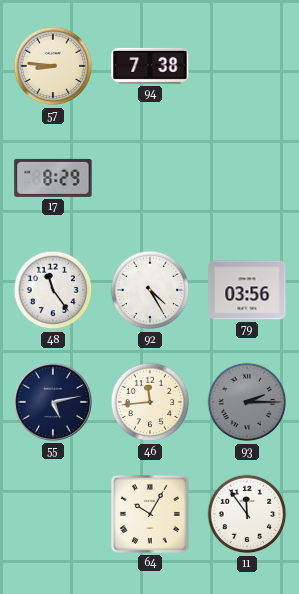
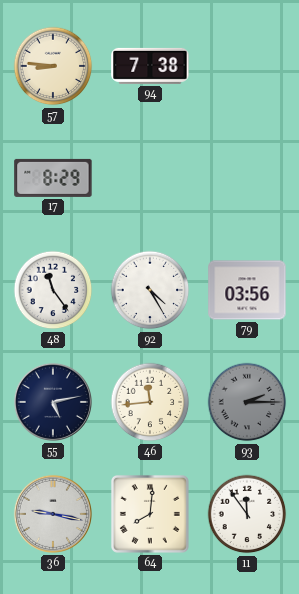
36: none -> 9:17
64: 10:05 -> 8:01
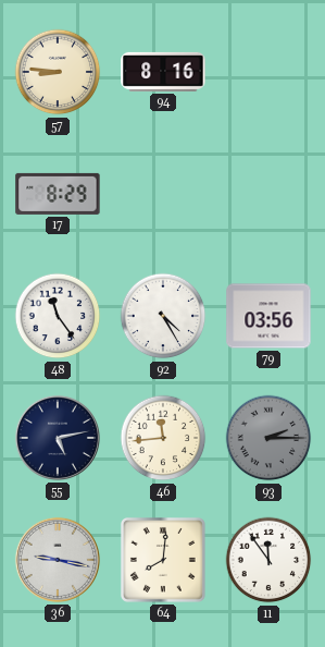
94: 7:38 -> 8:16
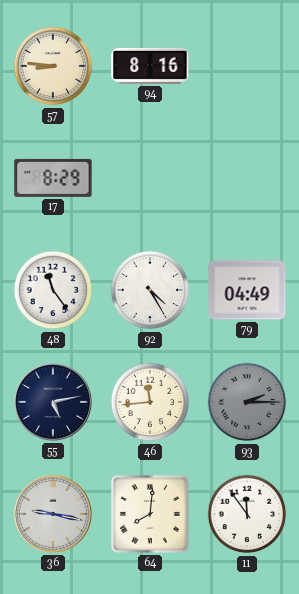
79: 03:56 -> 04:49
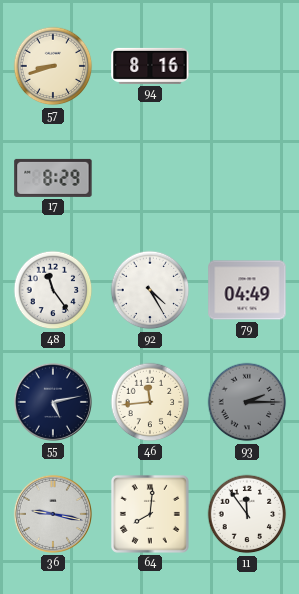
57: 8:46 -> 8:42
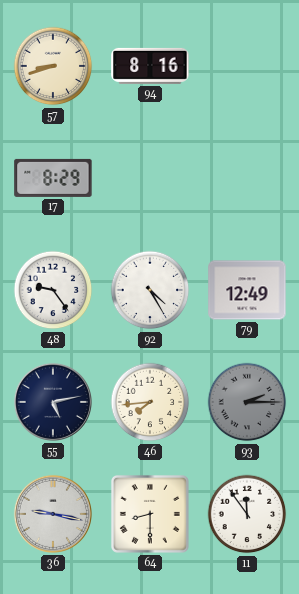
48: 11:24 -> 9:24
79: 04:49 -> 12:49
46: 11:44 -> 7:44
64: 8:01 -> 8:30
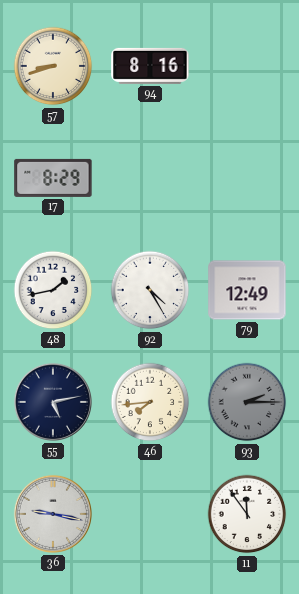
48: 9:24 -> 1:43
64: 8:30 -> none
